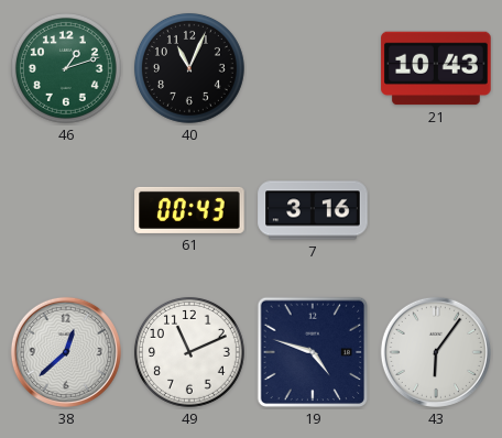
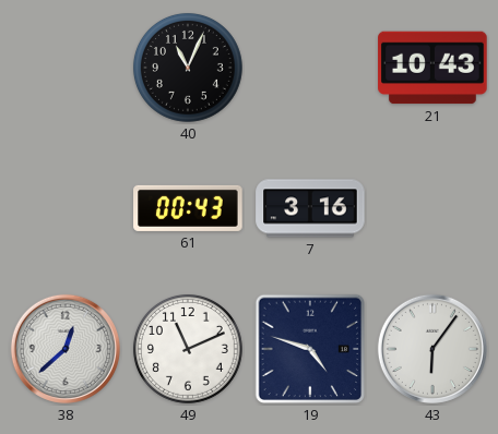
46: 1:12 -> none
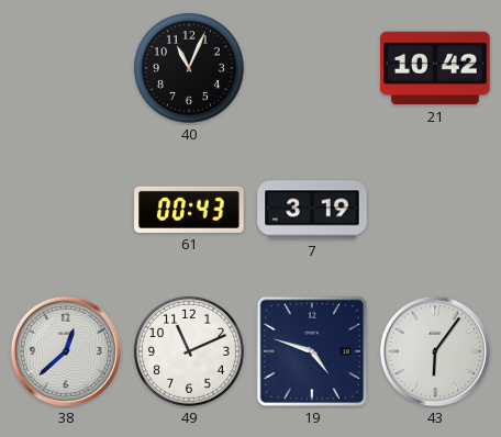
21: 10:43 -> 10:42
7: 3:16 -> 3:19
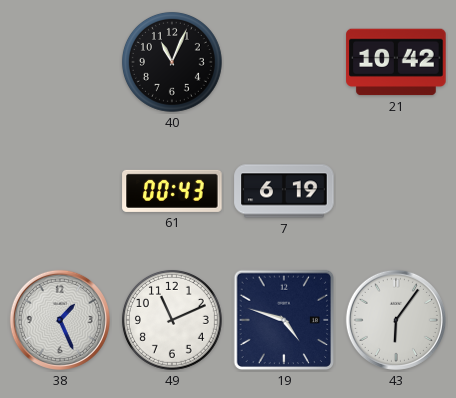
7: 3:19 -> 6:19
38: 12:38 -> 1:26
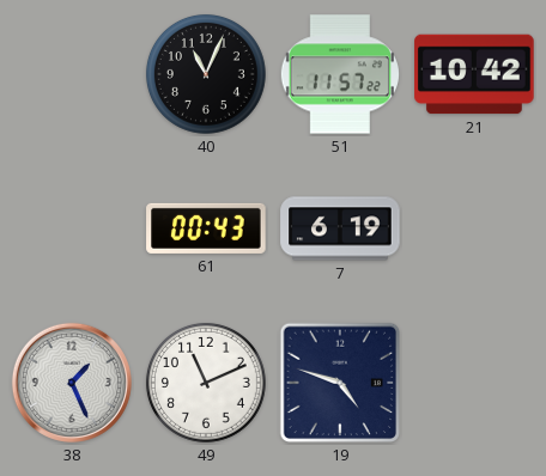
51: none -> 11:57
43: 6:06 -> none
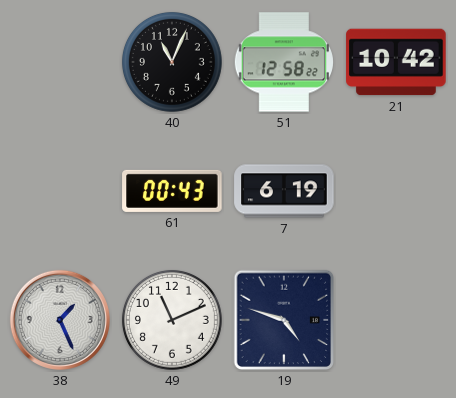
51: 11:57 -> 12:58
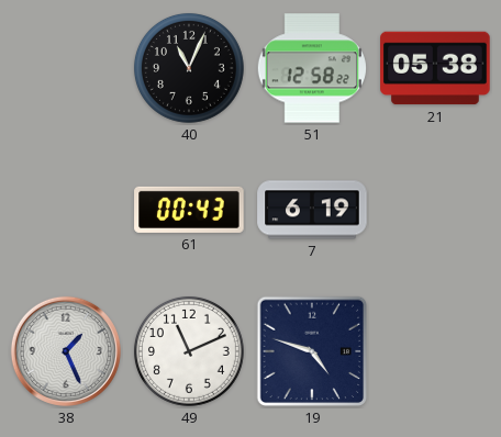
21: 10:42 -> 05:38
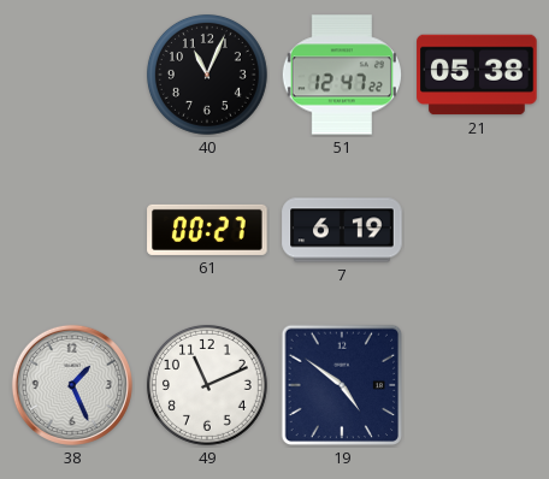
51: 12:58 -> 12:47
61: 00:43 -> 00:27
19: 4:48 -> 4:51
